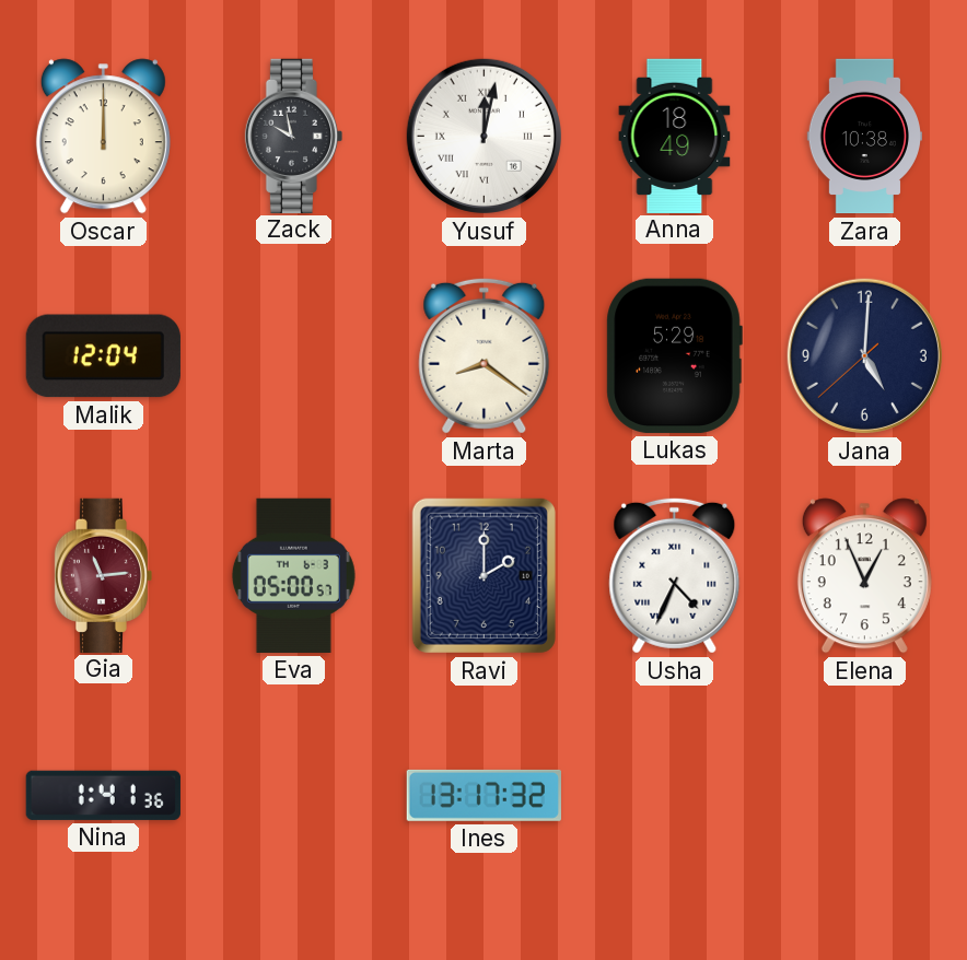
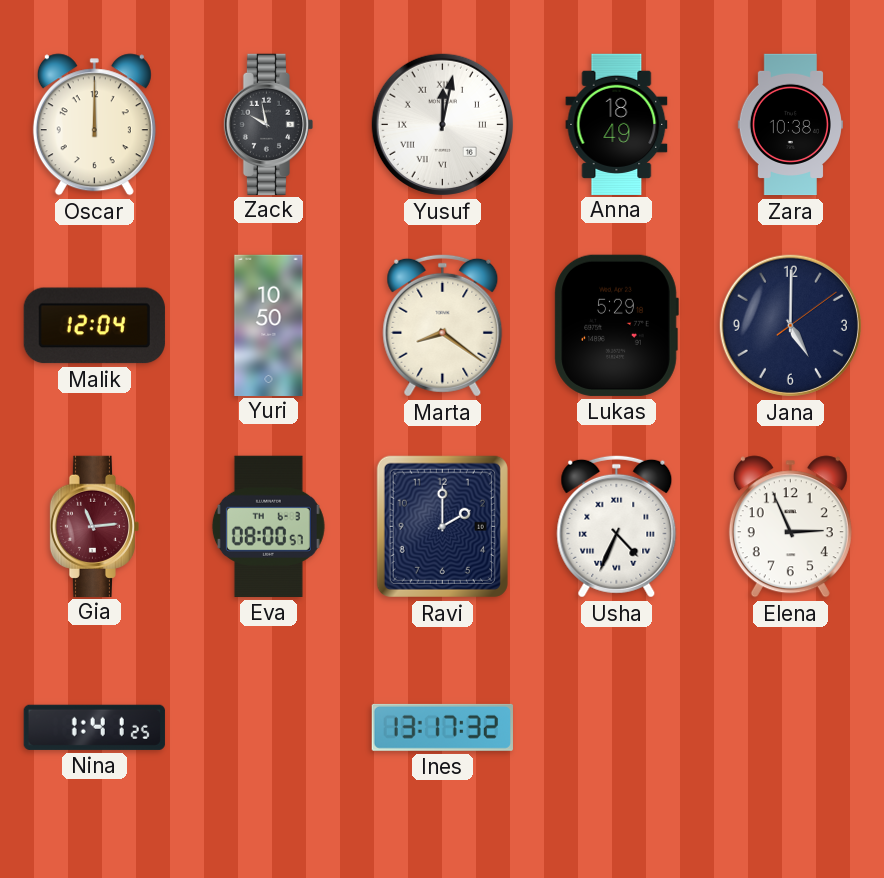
Yuri: none -> 10:50
Jana: 5:00:38 -> 5:00:09
Eva: 05:00 -> 08:00
Elena: 12:56 -> 2:56
Nina: 1:41:36 -> 1:41:25
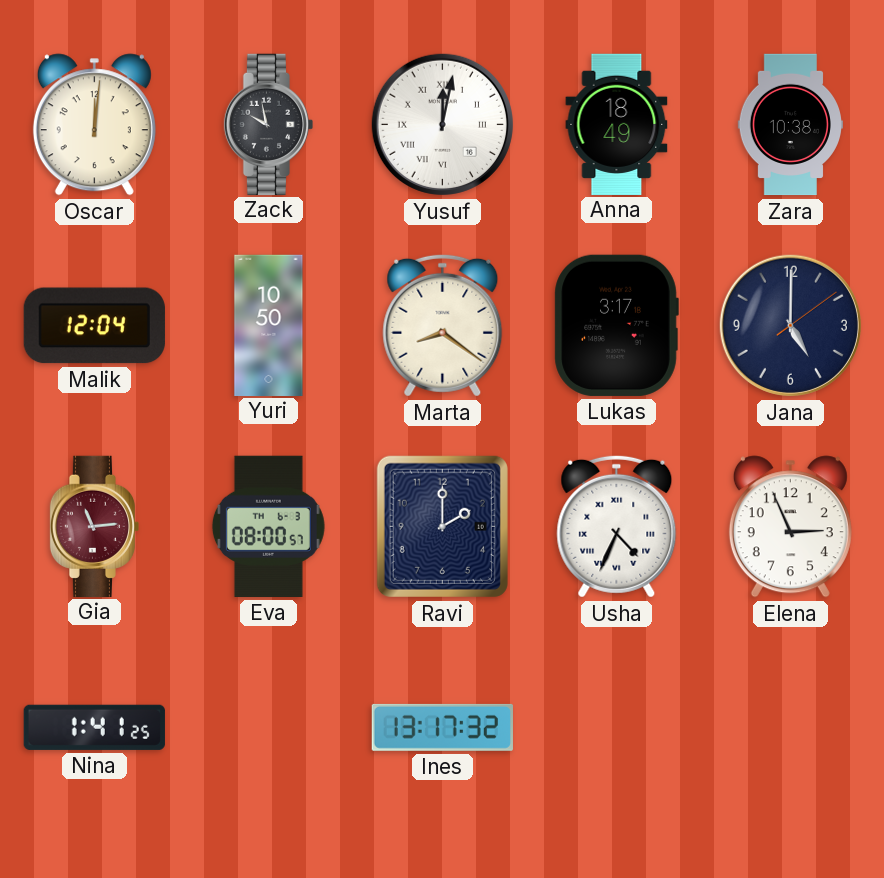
Oscar: 12:00 -> 12:01
Lukas: 5:29 -> 3:17
